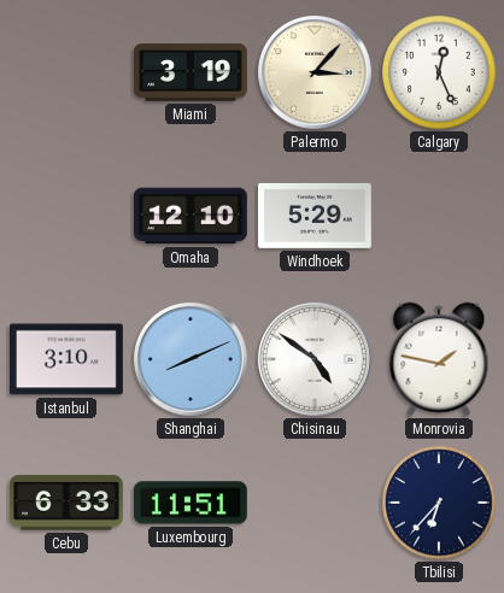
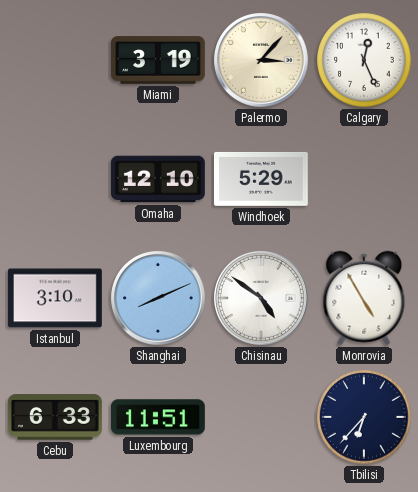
Monrovia: 1:47 -> 4:55
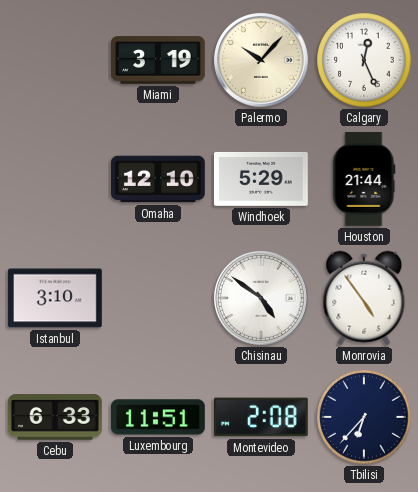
Palermo: 3:07 -> 10:07
Houston: none -> 21:44
Shanghai: 8:11 -> none
Monrovia: 4:55 -> 4:54
Montevideo: none -> 2:08
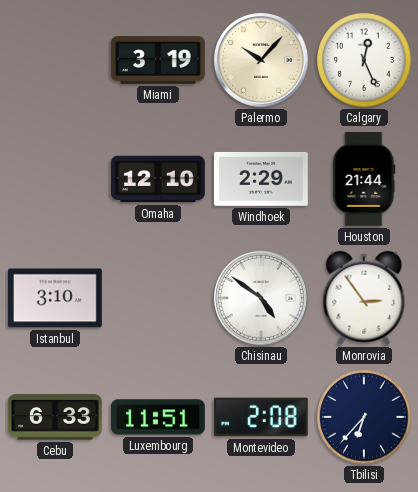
Windhoek: 5:29 -> 2:29
Monrovia: 4:54 -> 2:54
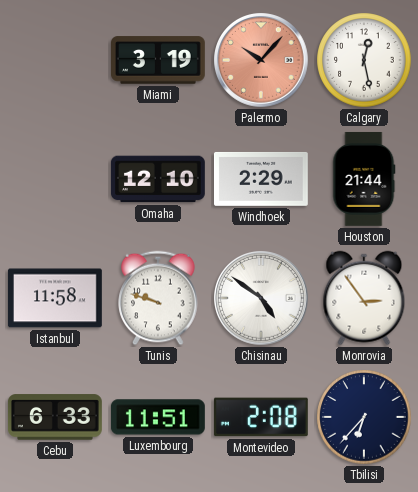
Palermo dial: cream -> salmon
Calgary: 12:26 -> 12:28
Istanbul: 3:10 -> 11:58
Tunis: none -> 9:48
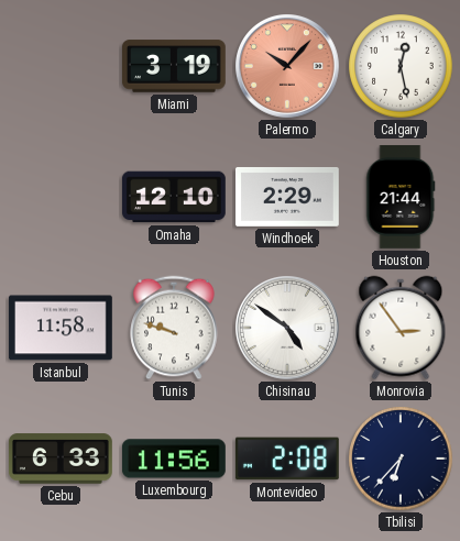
Luxembourg: 11:51 -> 11:56
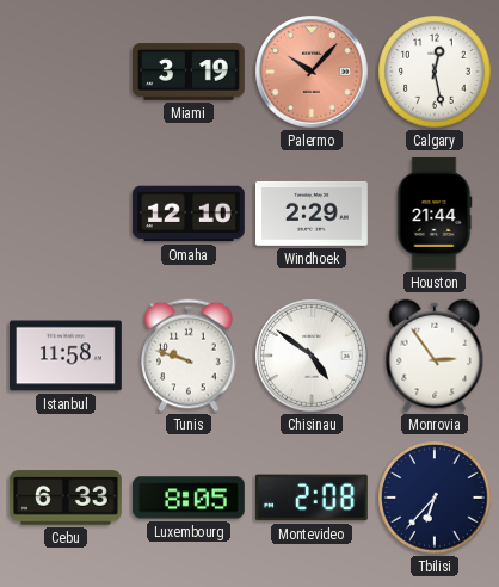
Luxembourg: 11:56 -> 8:05
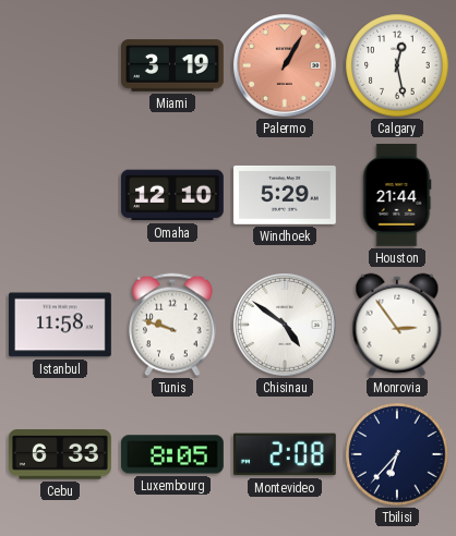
Palermo: 10:07 -> 1:05
Windhoek: 2:29 -> 5:29
